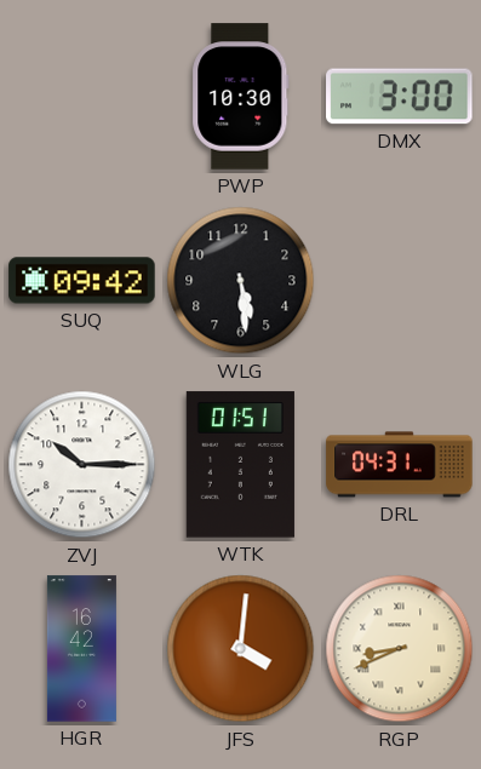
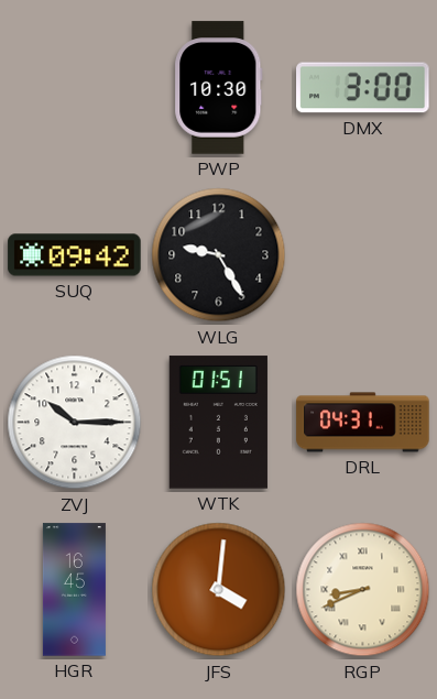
WLG: 5:29 -> 9:25
HGR: 16:42 -> 16:45
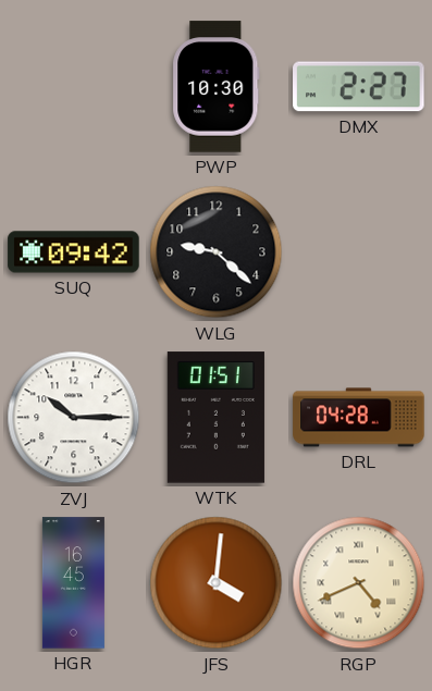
DMX: 3:00 -> 2:27
WLG: 9:25 -> 9:22
DRL: 04:31 -> 04:28
RGP: 8:41 -> 4:41
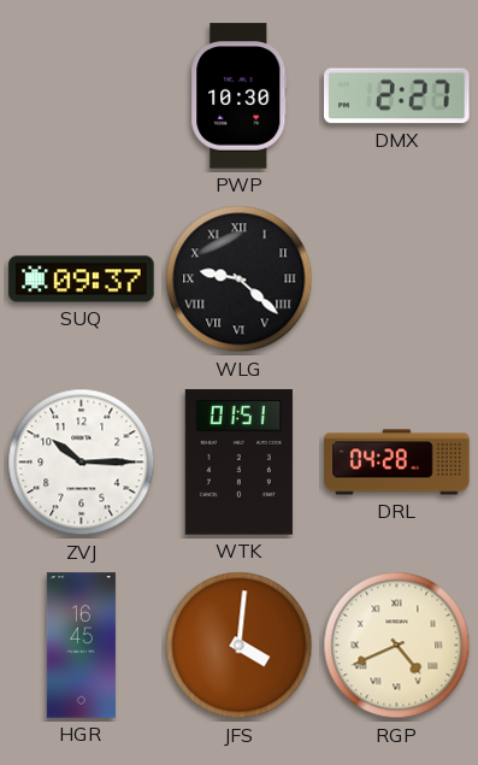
SUQ: 09:42 -> 09:37
WLG numerals: Arabic -> Roman
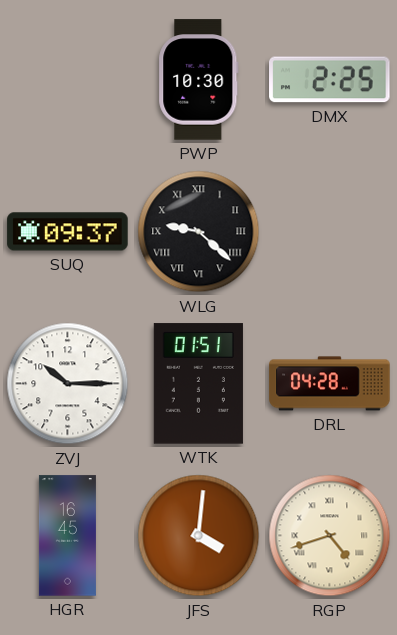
DMX: 2:27 -> 2:25
RGP: 4:41 -> 4:42
